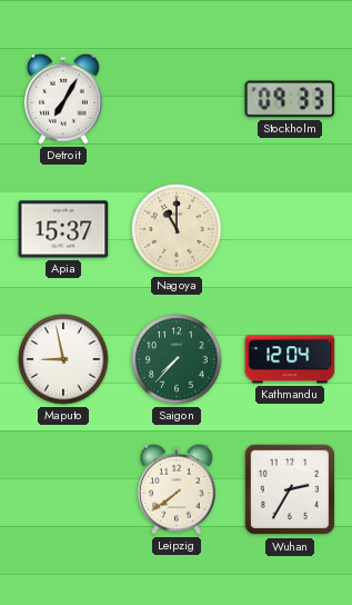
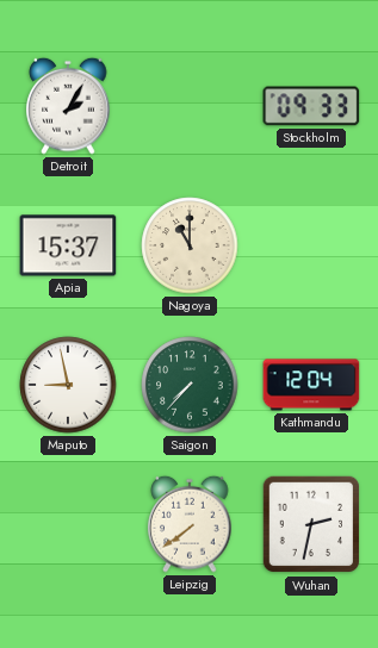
Detroit: 7:05 -> 2:05
Wuhan: 2:35 -> 2:32
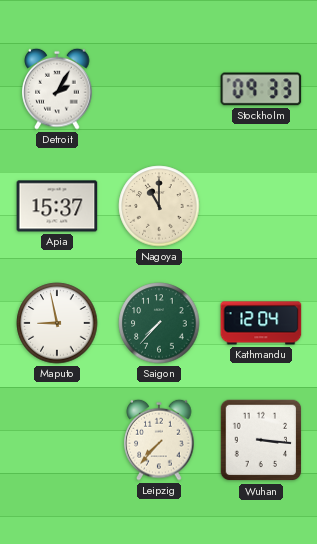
Leipzig: 7:39 -> 7:37
Wuhan: 2:32 -> 3:16
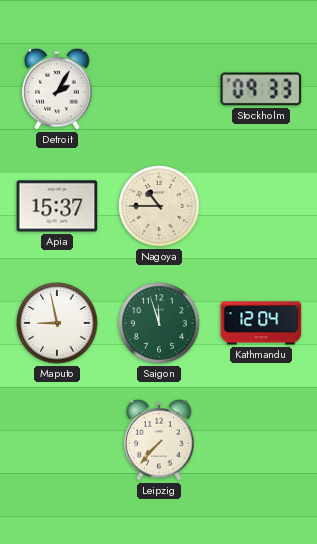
Nagoya: 11:00 -> 10:45
Saigon: 7:37 -> 11:57
Wuhan: 3:16 -> none
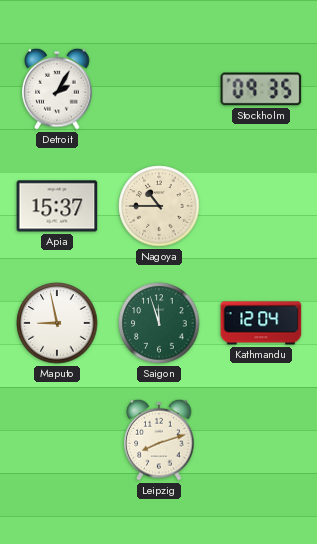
Stockholm: 09:33 -> 09:35
Leipzig: 7:37 -> 8:12
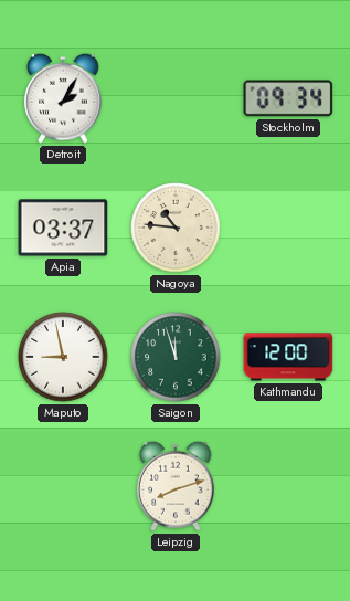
Stockholm: 09:35 -> 09:34
Apia: 15:37 -> 03:37
Nagoya: 10:45 -> 10:46
Kathmandu: 12:04 -> 12:00
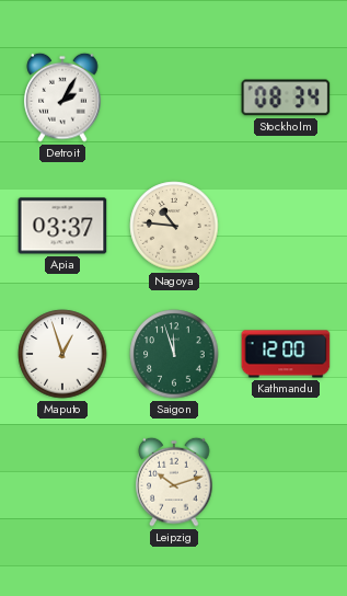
Stockholm: 09:34 -> 08:34
Maputo: 8:58 -> 12:57
Leipzig: 8:12 -> 10:12
